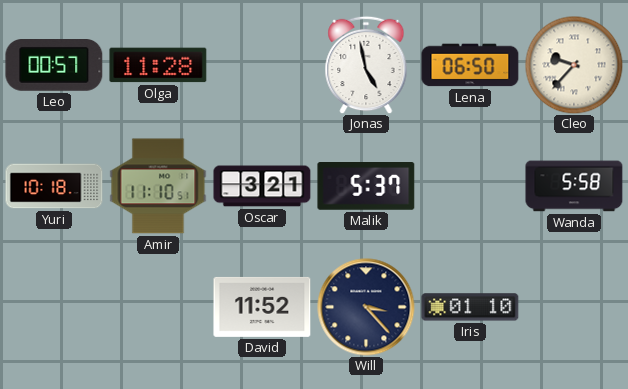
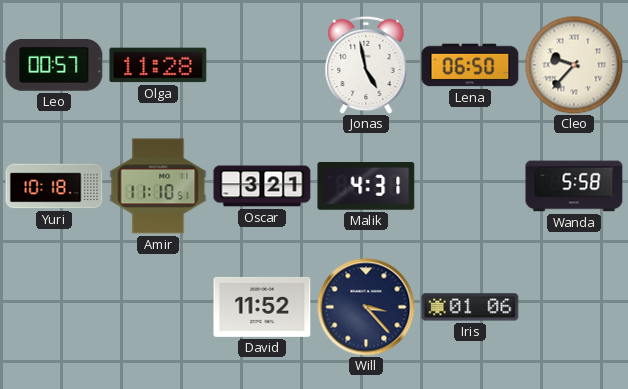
Malik: 5:37 -> 4:31
Iris: 01:10 -> 01:06
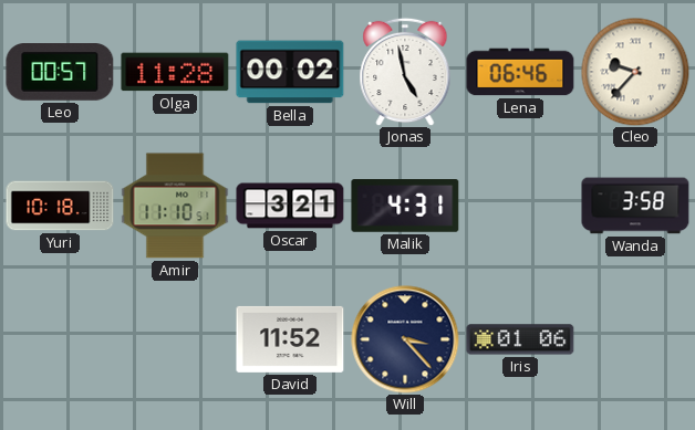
Bella: none -> 00:02
Lena: 06:50 -> 06:46
Wanda: 5:58 -> 3:58
